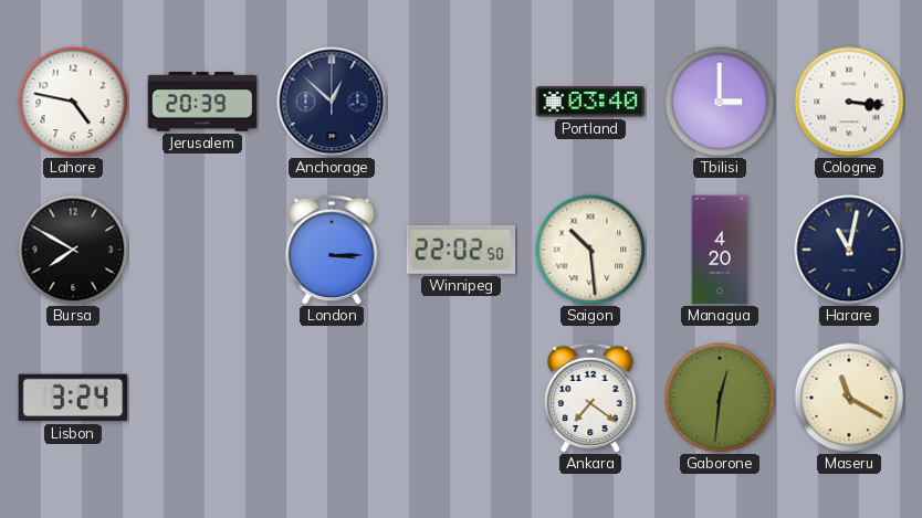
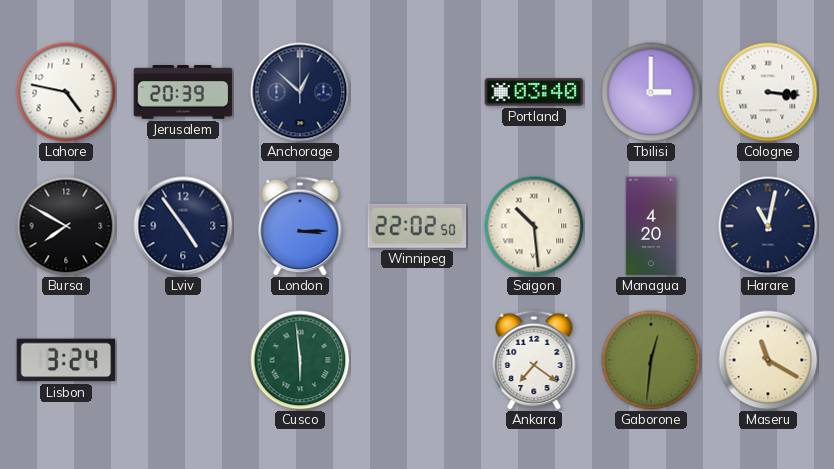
Lviv: none -> 4:54
Cusco: none -> 5:59
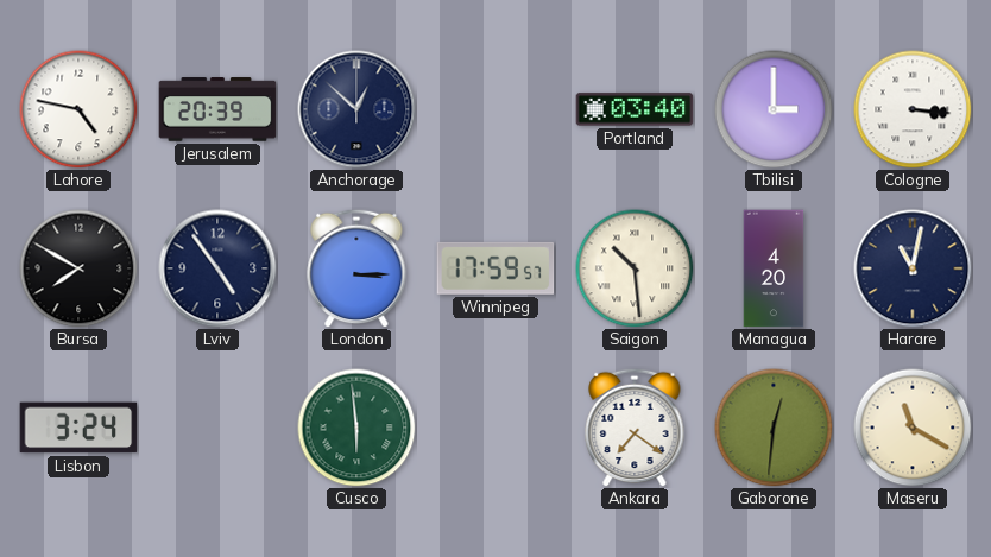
Winnipeg: 22:02 -> 17:59
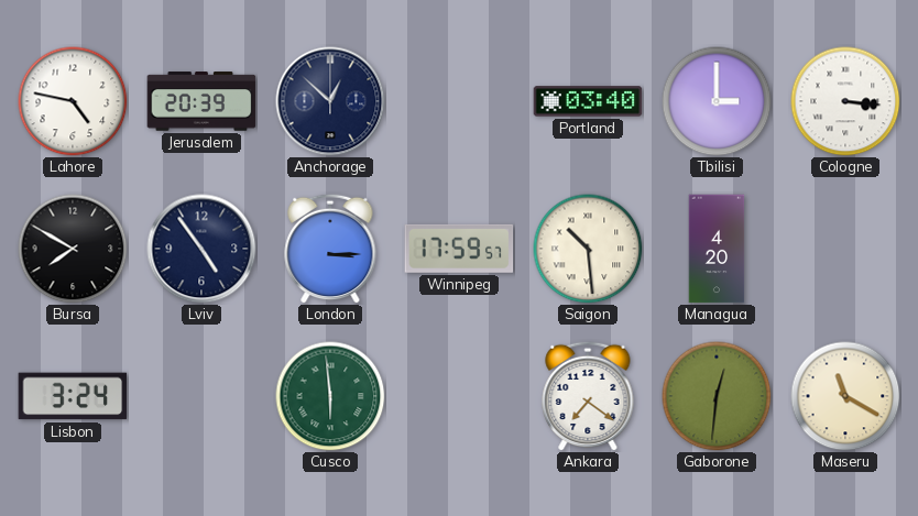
Harare: 11:02 -> none
